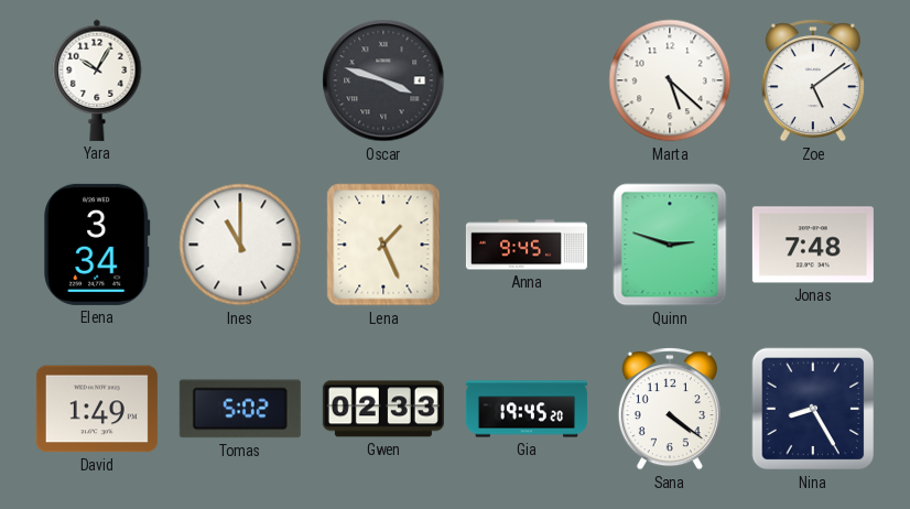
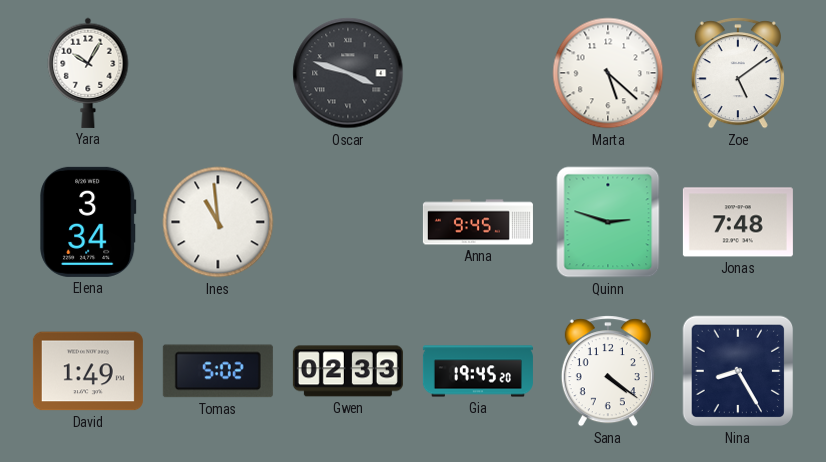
Ines: 11:00 -> 10:59
Lena: 1:26 -> none
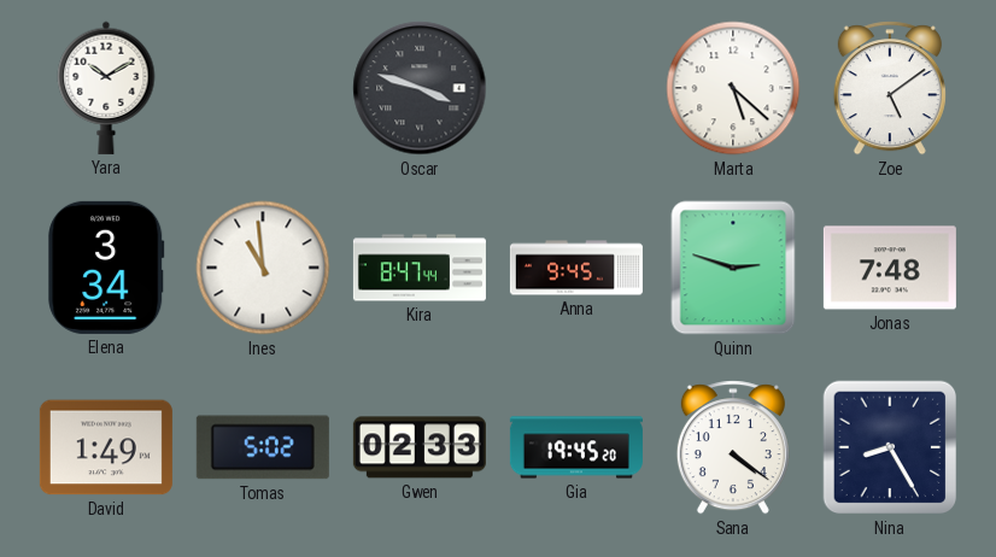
Yara: 10:05 -> 10:10
Kira: none -> 8:47
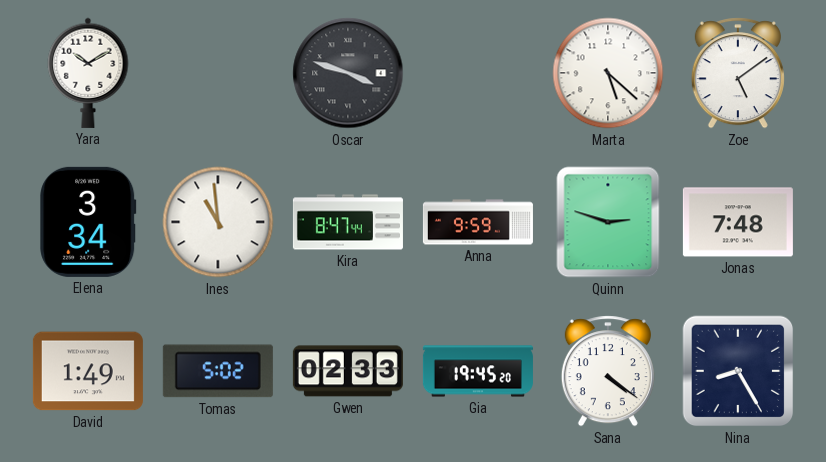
Anna: 9:45 -> 9:59
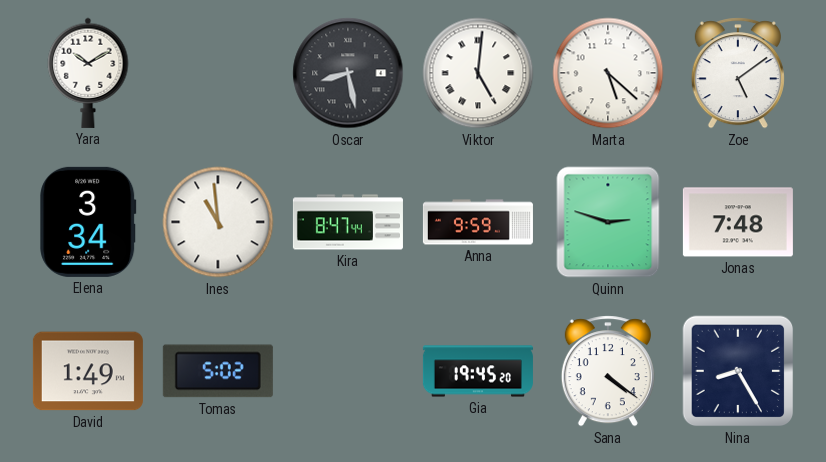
Oscar: 3:48 -> 8:28
Viktor: none -> 5:01
Gwen: 02:33 -> none
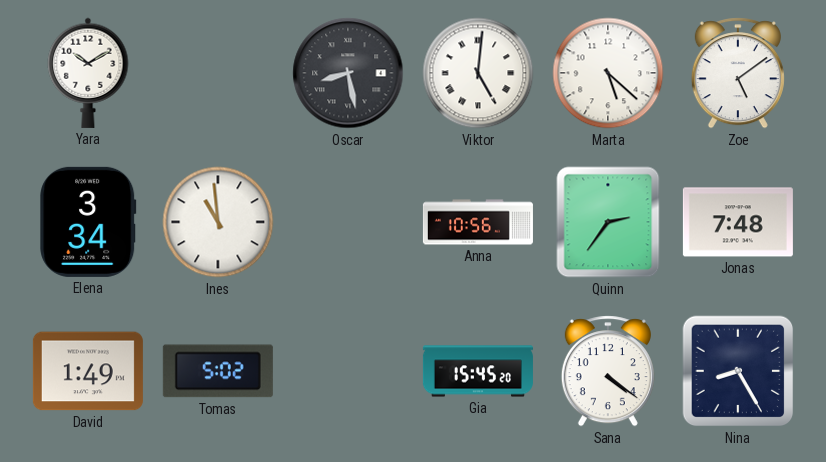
Kira: 8:47 -> none
Anna: 9:59 -> 10:56
Quinn: 2:48 -> 2:36
Gia: 19:45 -> 15:45
